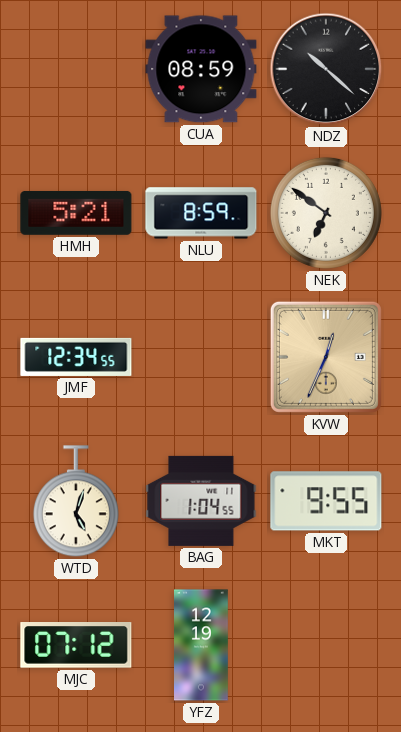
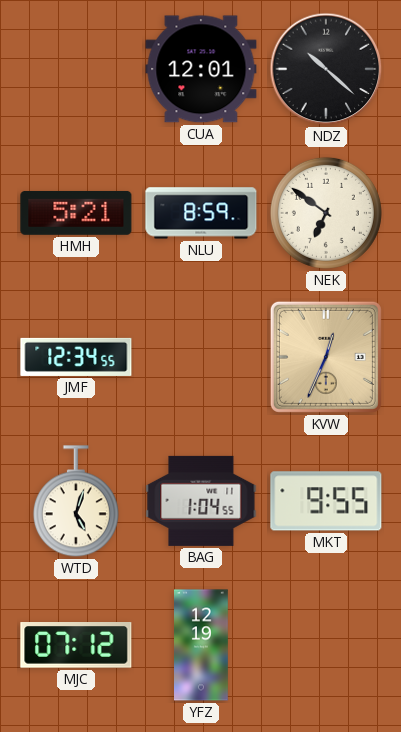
CUA: 08:59 -> 12:01
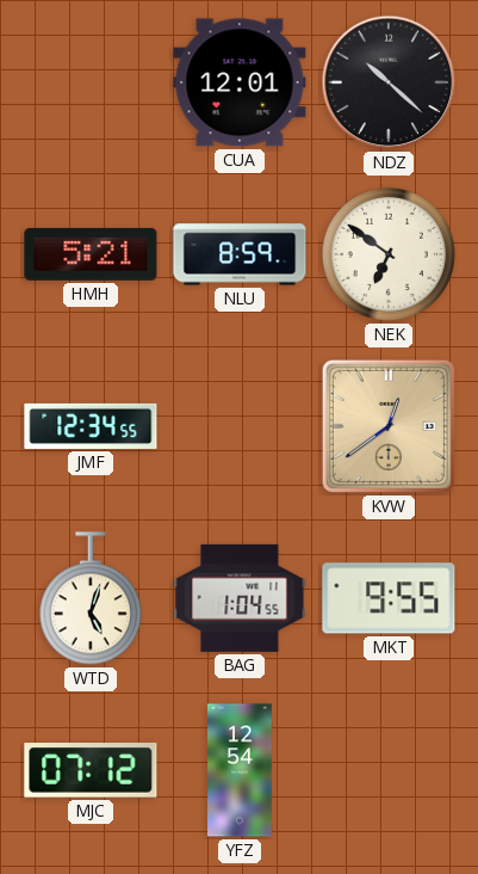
KVW: 12:34 -> 12:39
YFZ: 12:19 -> 12:54
